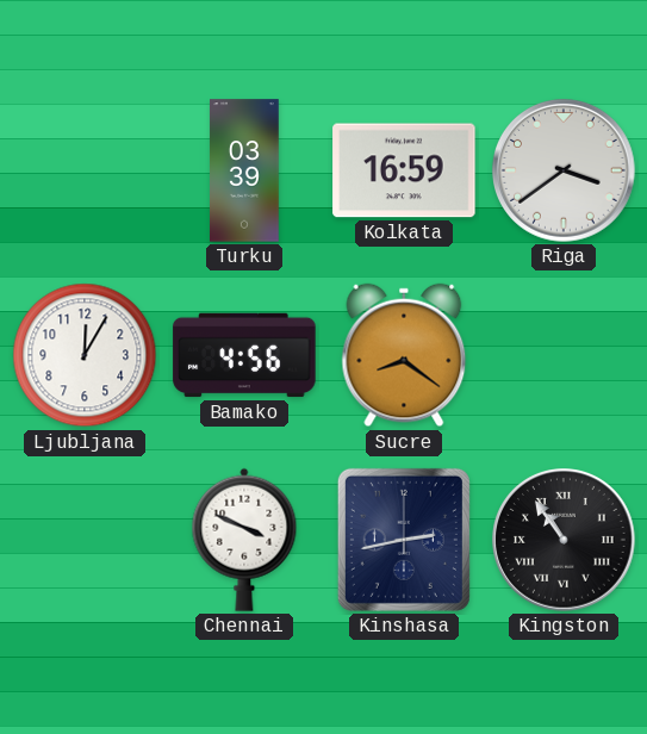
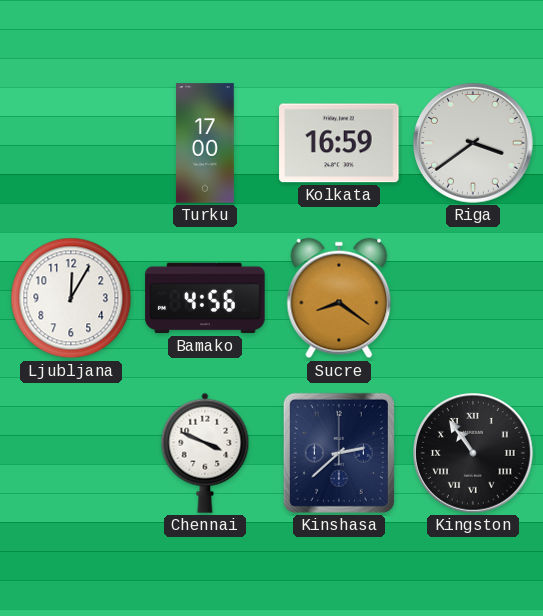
Turku: 03:39 -> 17:00
Kinshasa: 2:43 -> 2:38
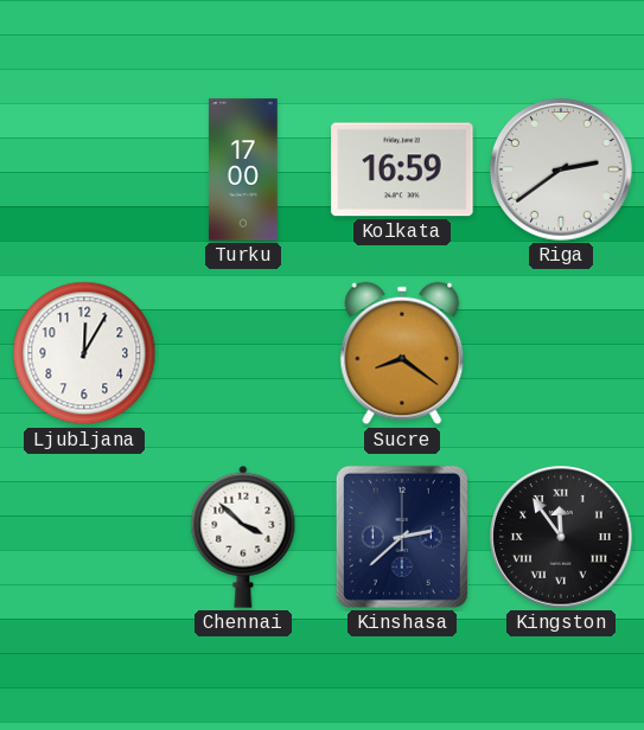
Riga: 3:39 -> 2:39
Bamako: 4:56 -> none
Chennai: 3:49 -> 3:52
Kingston: 10:54 -> 11:54
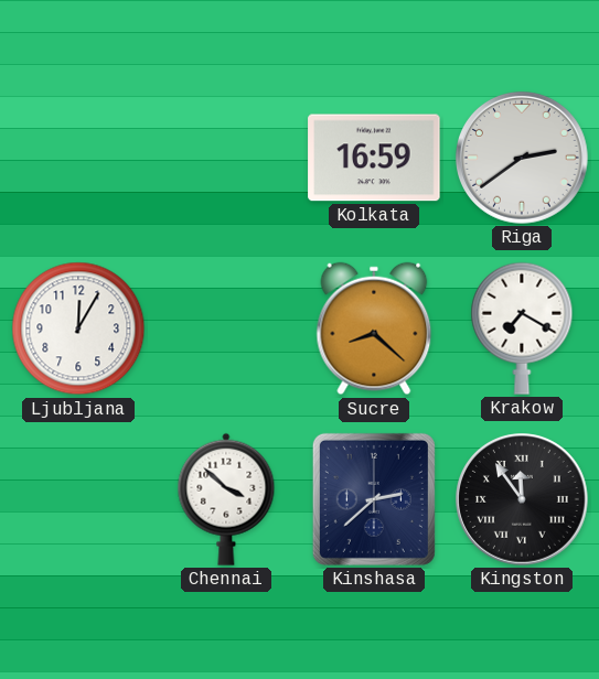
Turku: 17:00 -> none
Sucre: 8:21 -> 8:22
Krakow: none -> 7:20
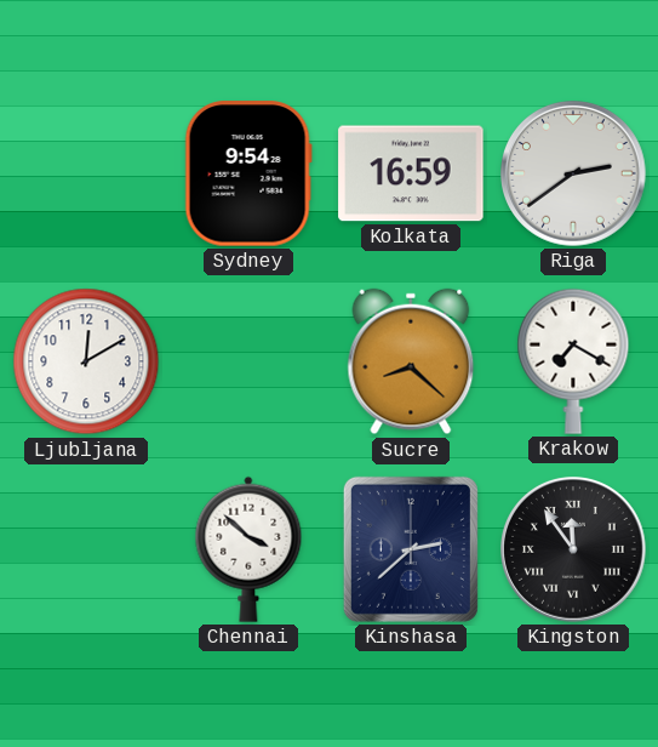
Sydney: none -> 9:54
Ljubljana: 12:05 -> 12:10
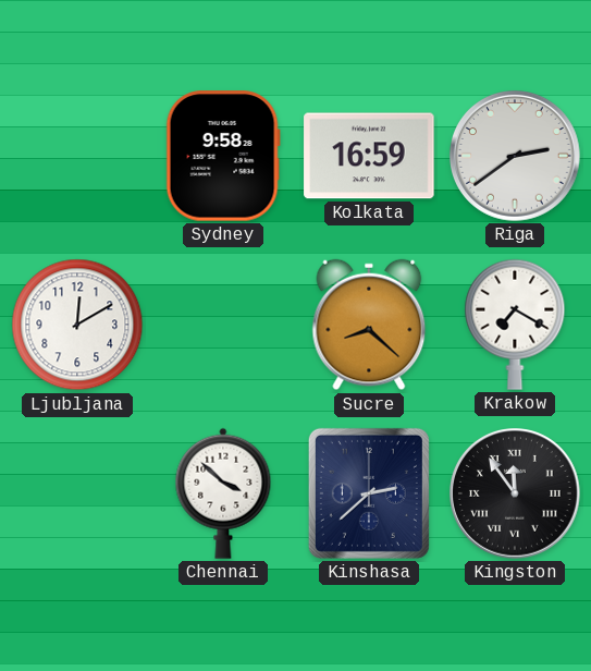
Sydney: 9:54 -> 9:58
